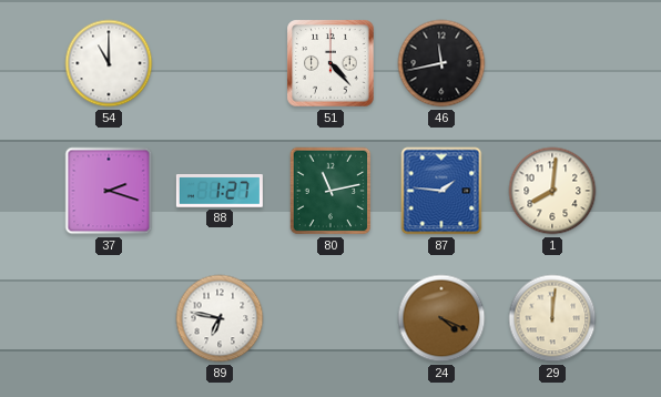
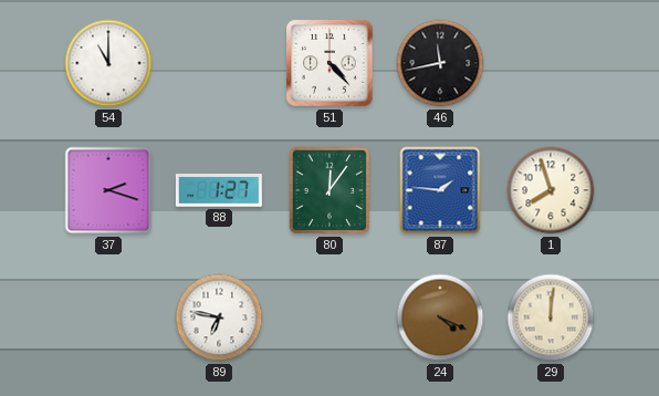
80: 11:13 -> 12:06
1: 8:01 -> 7:57
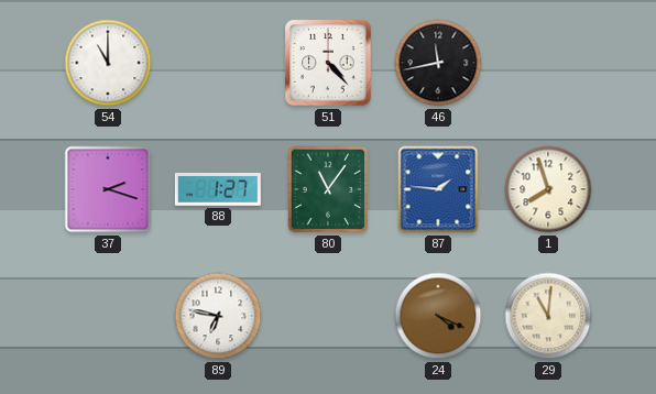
80: 12:06 -> 11:06
29: 12:01 -> 11:01
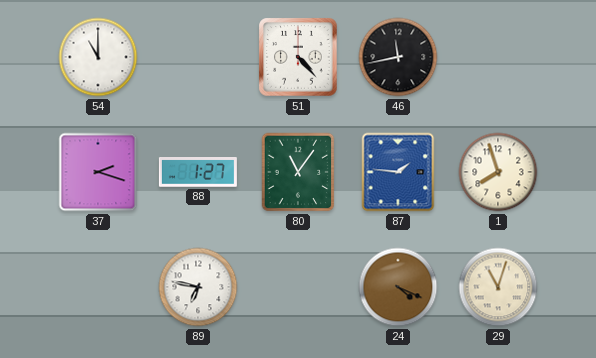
29: 11:01 -> 11:03
